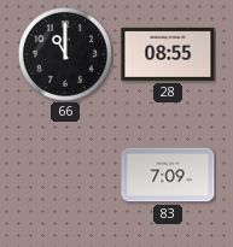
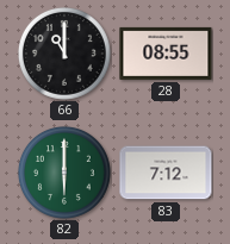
82: none -> 6:00
83: 7:09 -> 7:12
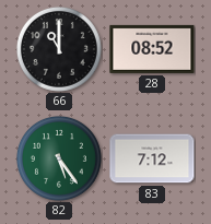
28: 08:55 -> 08:52
82: 6:00 -> 5:24
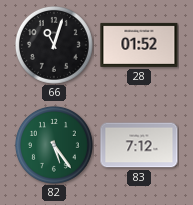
66: 11:00 -> 11:03
28: 08:52 -> 01:52
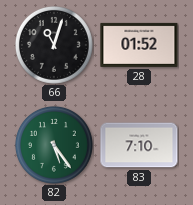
83: 7:12 -> 7:10
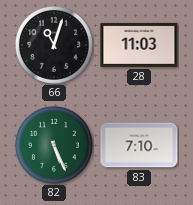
28: 01:52 -> 11:03
82: 5:24 -> 5:26
